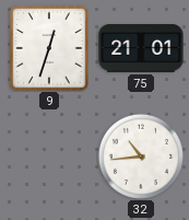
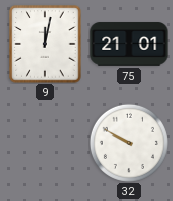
9: 12:33 -> 12:02
32: 10:44 -> 9:50
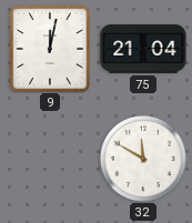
75: 21:01 -> 21:04
32: 9:50 -> 11:50
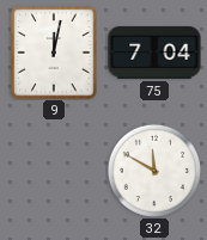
75: 21:04 -> 7:04
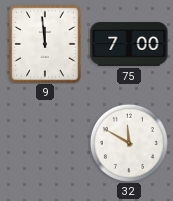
9: 12:02 -> 11:59
75: 7:04 -> 7:00
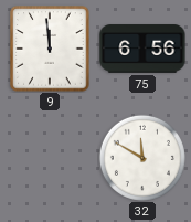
75: 7:00 -> 6:56
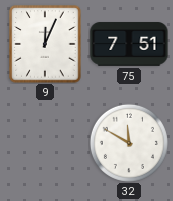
9: 11:59 -> 12:04
75: 6:56 -> 7:51
